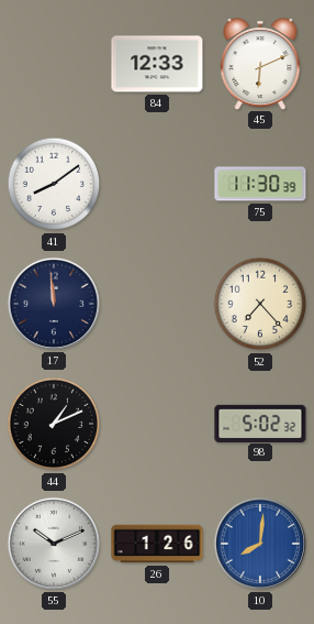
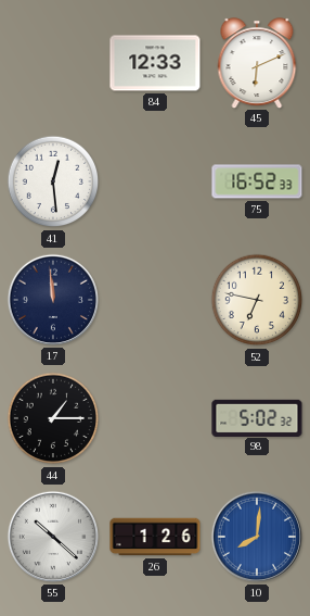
41: 8:09 -> 12:29
75: 11:30 -> 16:52
52: 7:23 -> 6:47
44: 1:11 -> 1:15
55: 10:11 -> 10:22
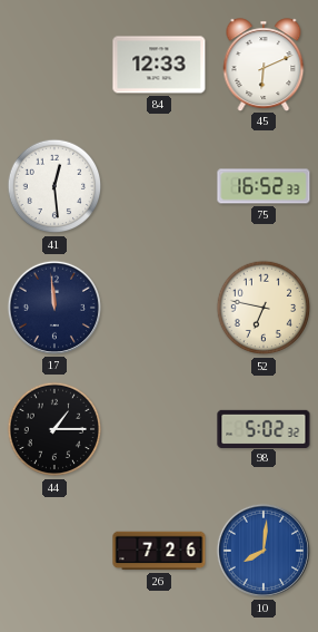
55: 10:22 -> none
26: 1:26 -> 7:26
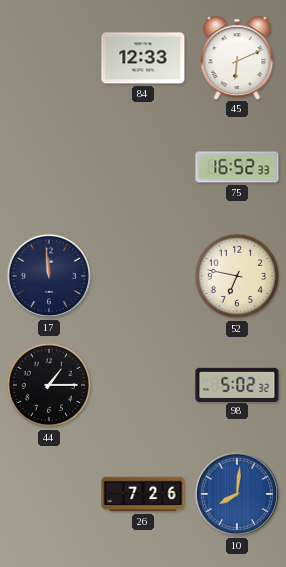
41: 12:29 -> none
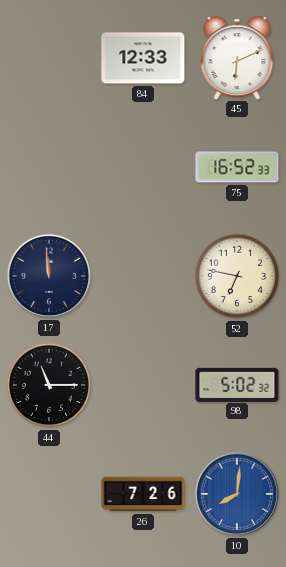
44: 1:15 -> 11:15
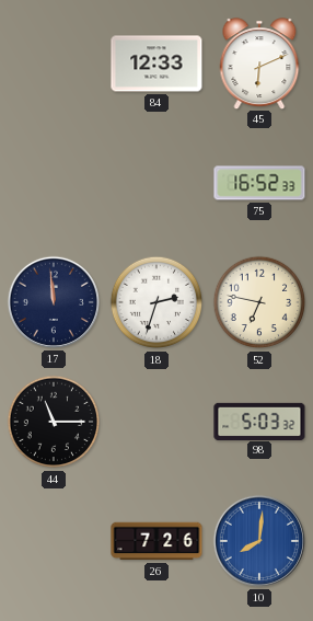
18: none -> 2:33
98: 5:02 -> 5:03
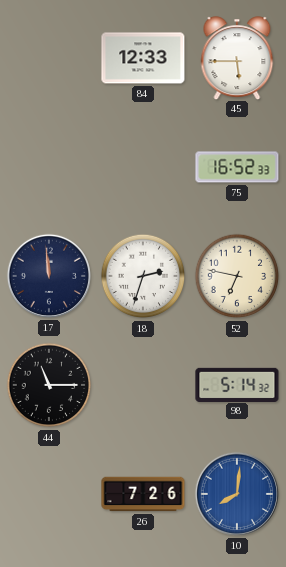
45: 6:11 -> 5:45
98: 5:03 -> 5:14
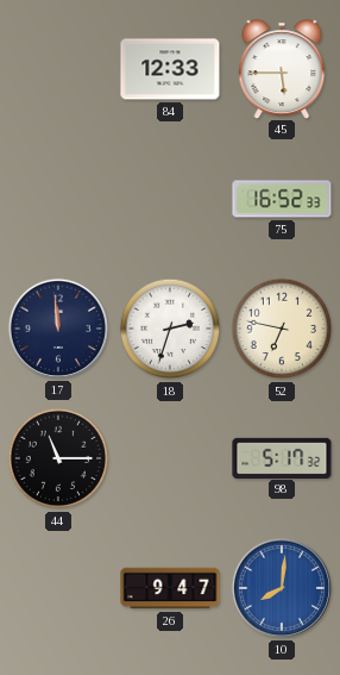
98: 5:14 -> 5:17
26: 7:26 -> 9:47
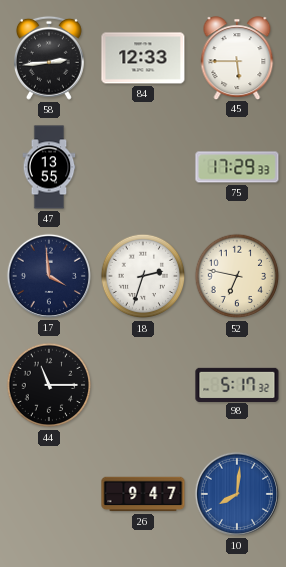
58: none -> 2:44
47: none -> 13:55
75: 16:52 -> 17:29
17: 11:59 -> 3:59
